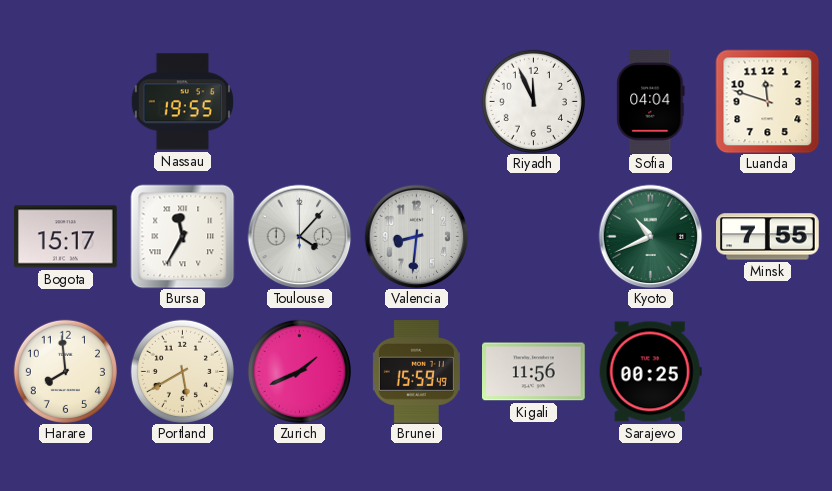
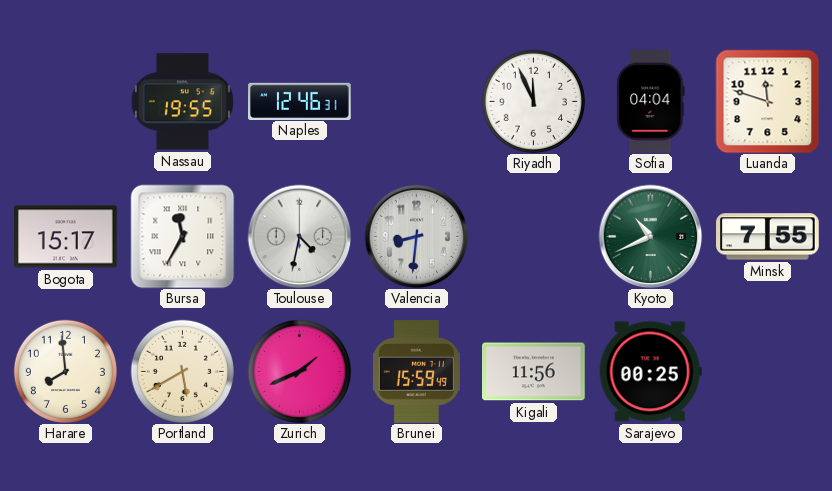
Naples: none -> 12:46
Toulouse: 4:07 -> 4:32
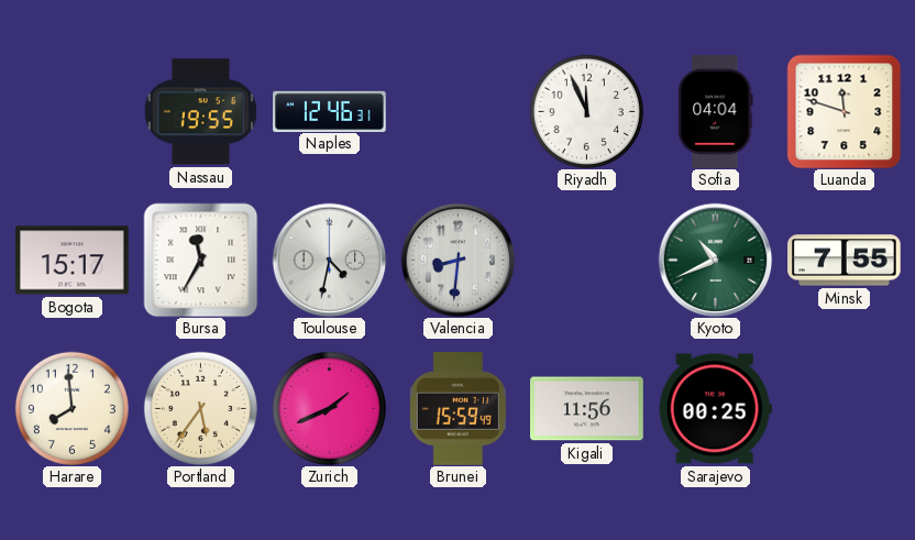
Portland: 5:40 -> 5:36
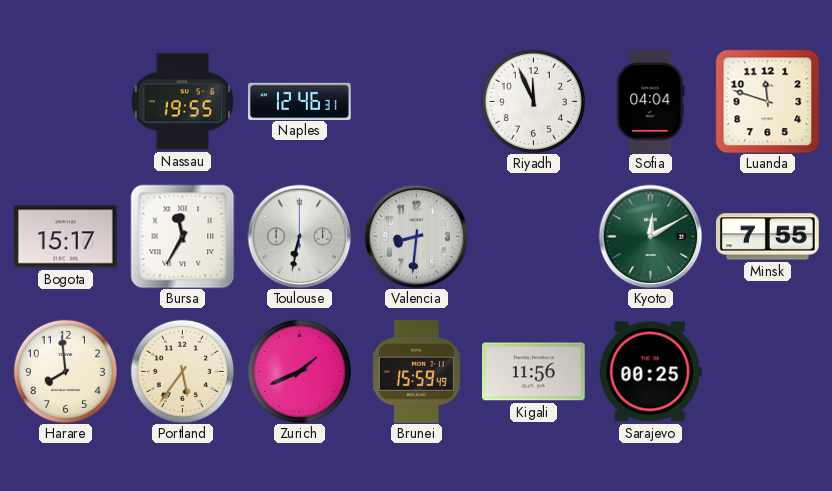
Toulouse: 4:32 -> 6:32
Kyoto: 10:41 -> 12:10
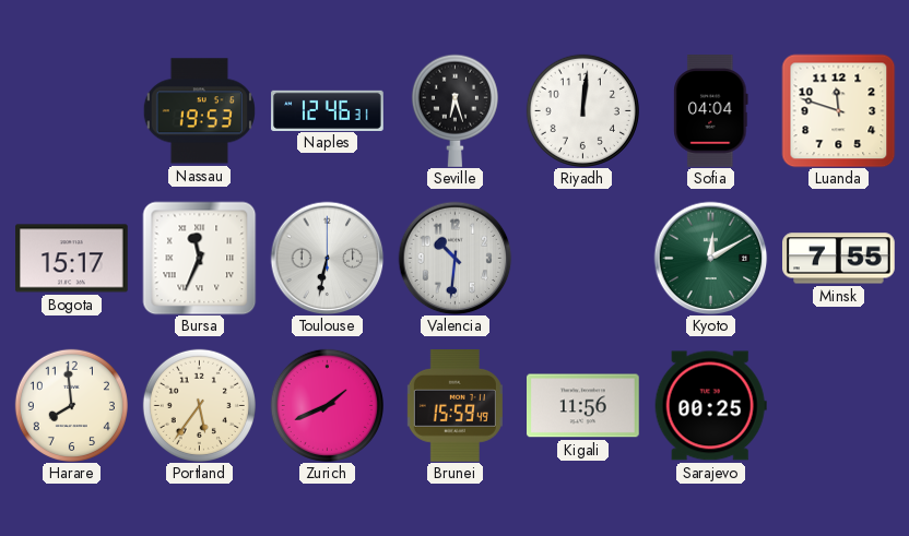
Nassau: 19:55 -> 19:53
Seville: none -> 6:27
Riyadh: 11:56 -> 12:01
Bursa: 11:35 -> 11:34
Valencia: 8:31 -> 10:31
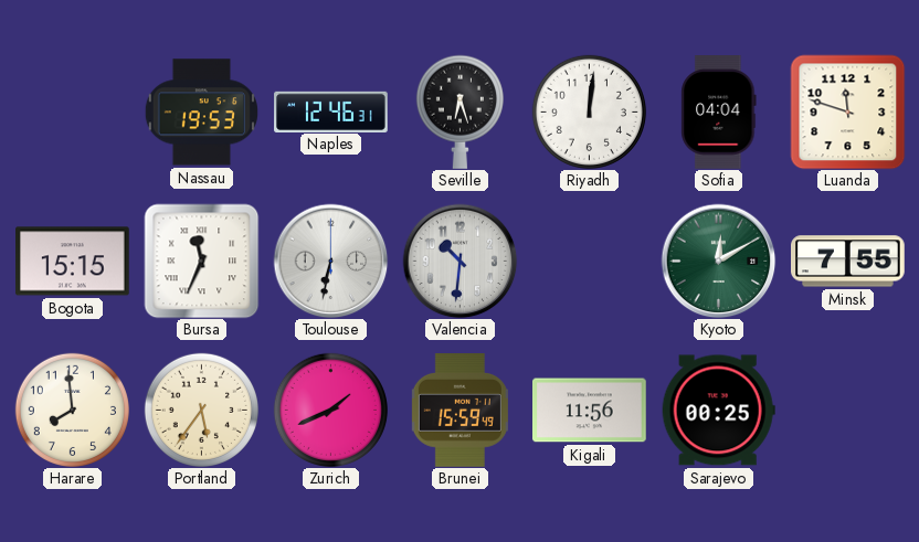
Bogota: 15:17 -> 15:15
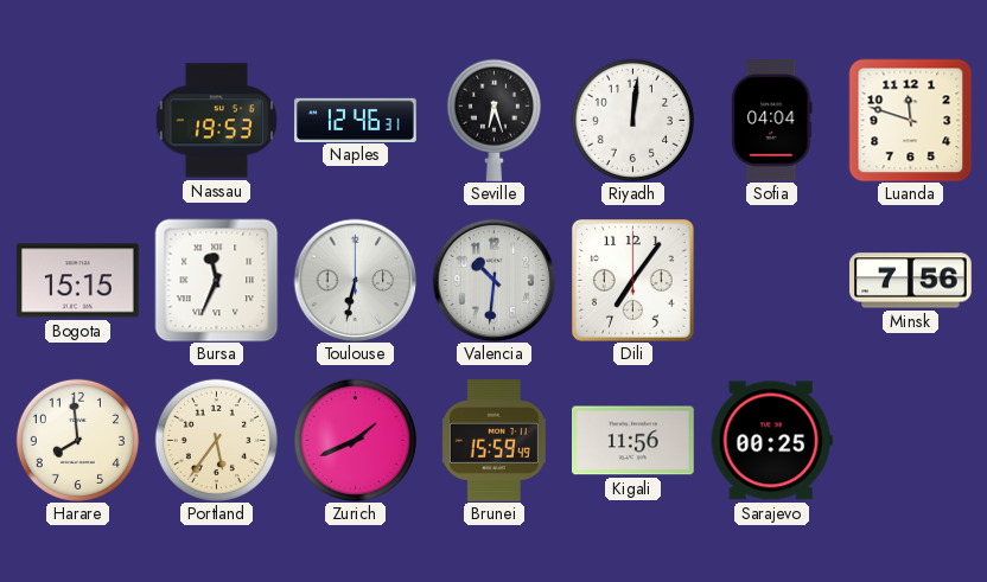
Dili: none -> 7:06
Kyoto: 12:10 -> none
Minsk: 7:55 -> 7:56
